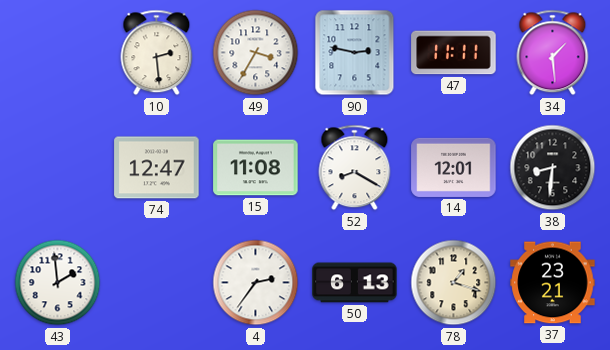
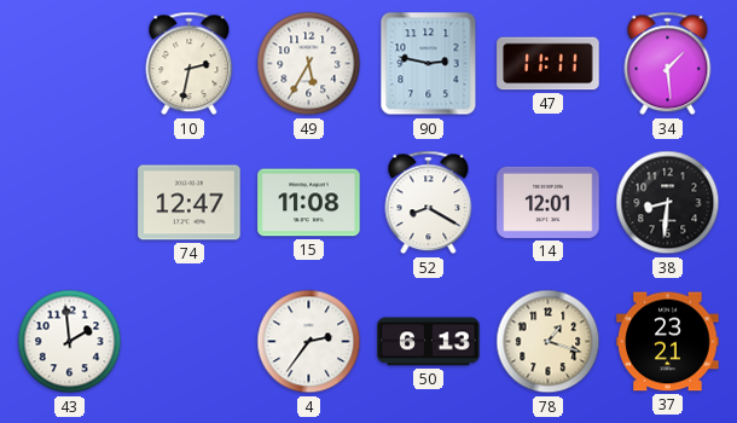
10: 2:29 -> 2:32
49: 3:35 -> 5:35
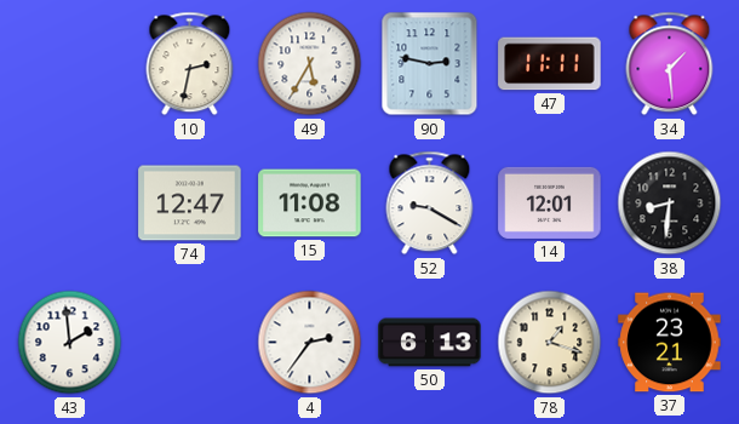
52: 8:20 -> 9:20
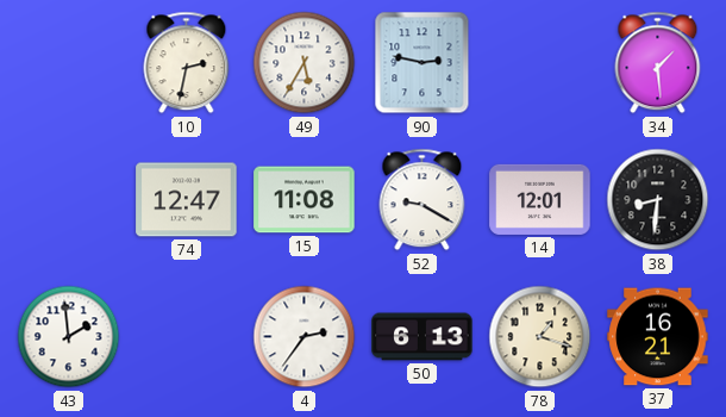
47: 11:11 -> none
37: 23:21 -> 16:21
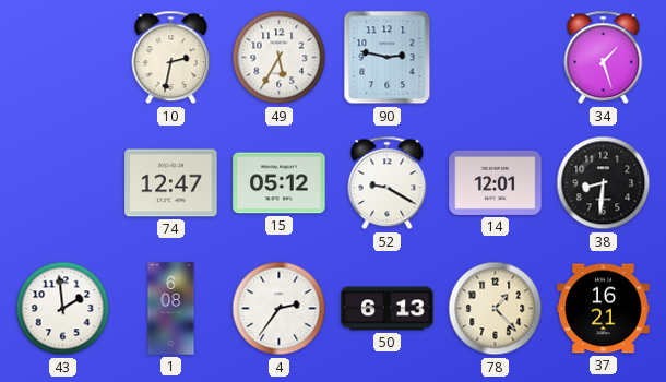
34: 1:29 -> 1:27
15: 11:08 -> 05:12
1: none -> 6:08
78: 1:18 -> 1:23
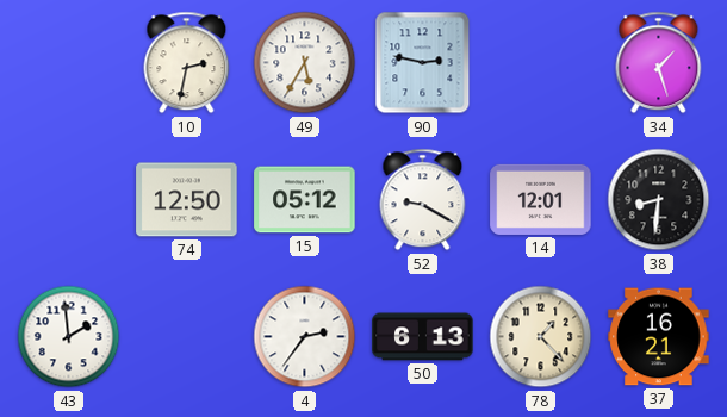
74: 12:47 -> 12:50
1: 6:08 -> none
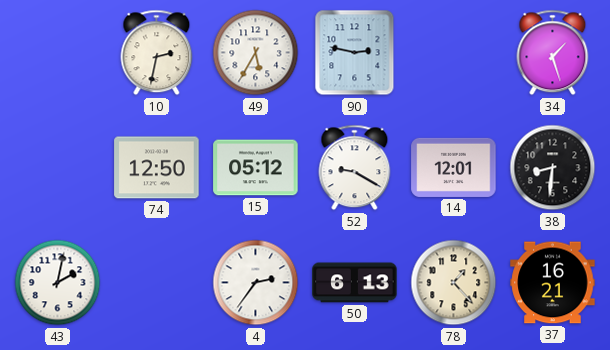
43: 1:59 -> 2:02
